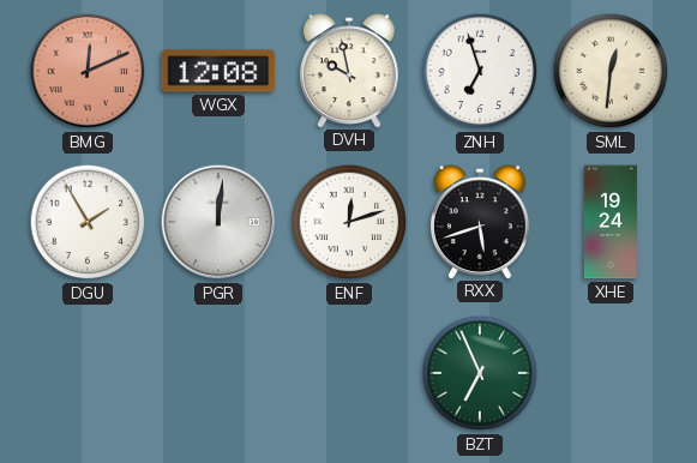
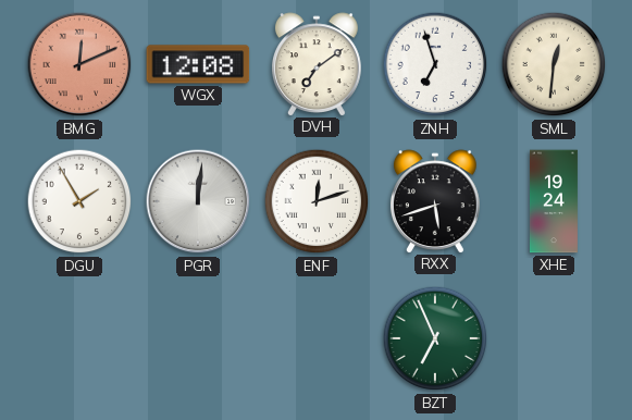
DVH: 9:58 -> 7:09
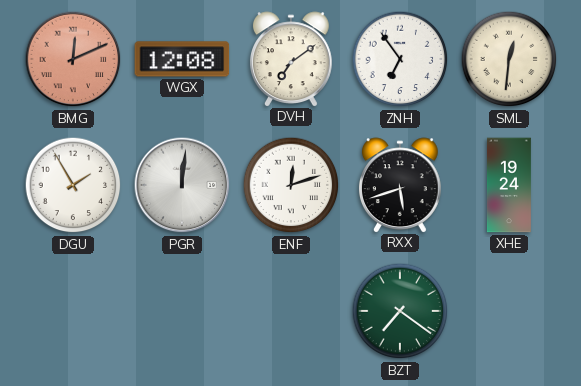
ZNH: 6:57 -> 6:54
BZT: 6:56 -> 7:21
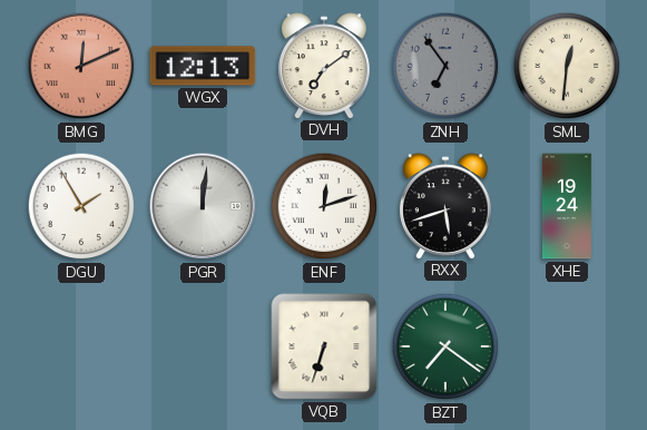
WGX: 12:08 -> 12:13
ZNH dial: white -> grey
VQB: none -> 6:33
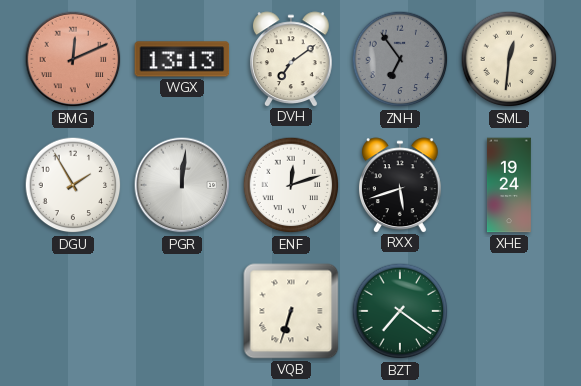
WGX: 12:13 -> 13:13
